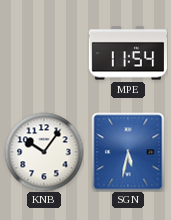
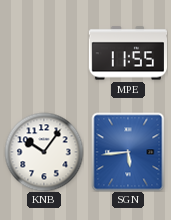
MPE: 11:54 -> 11:55
SGN: 5:32 -> 5:44
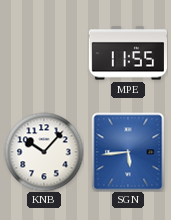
KNB: 10:06 -> 10:07
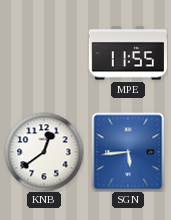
KNB: 10:07 -> 12:39
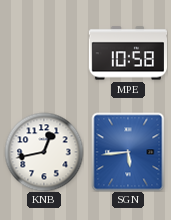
MPE: 11:55 -> 10:58
KNB: 12:39 -> 12:43
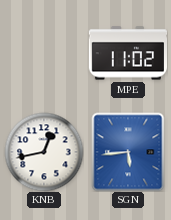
MPE: 10:58 -> 11:02
